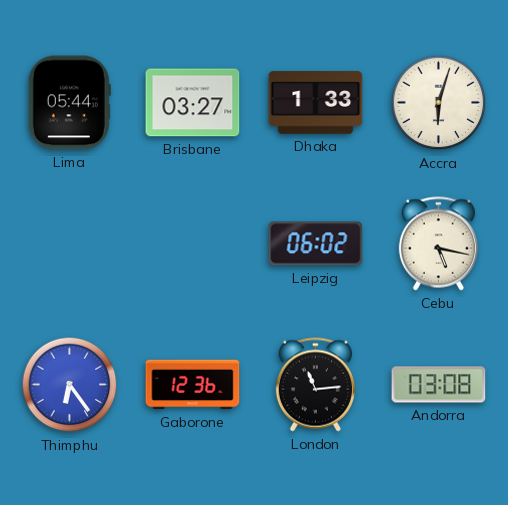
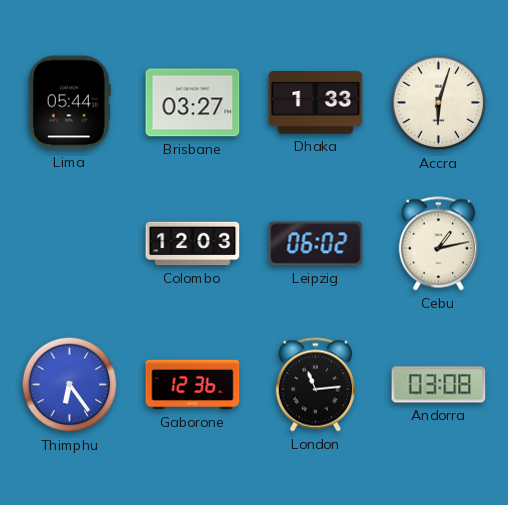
Colombo: none -> 12:03
Cebu: 5:17 -> 1:13
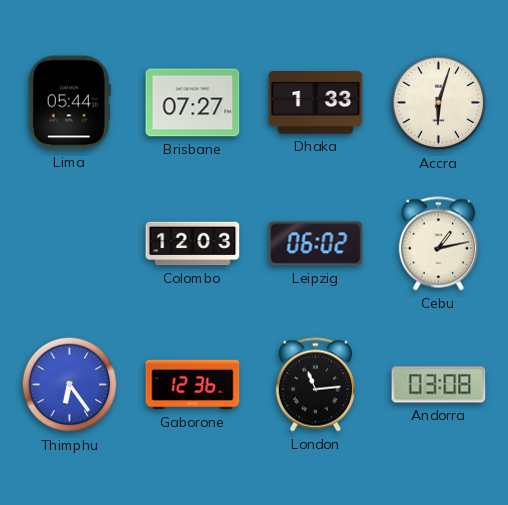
Brisbane: 03:27 -> 07:27
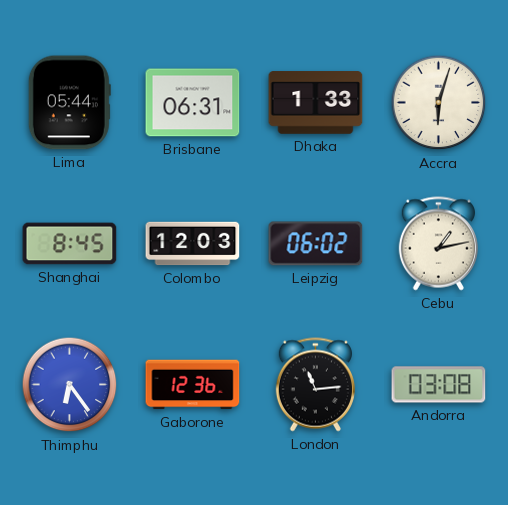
Brisbane: 07:27 -> 06:31
Shanghai: none -> 8:45
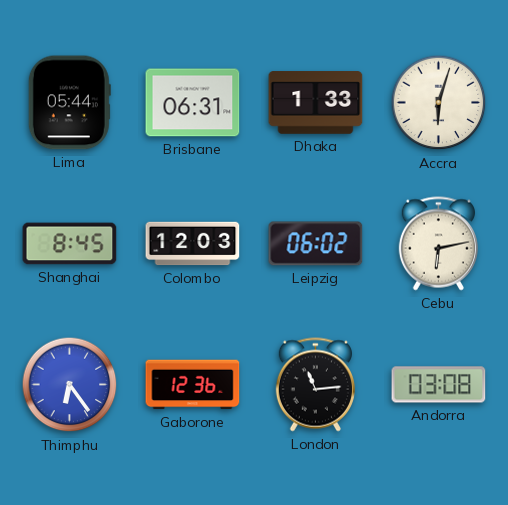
Cebu: 1:13 -> 6:13
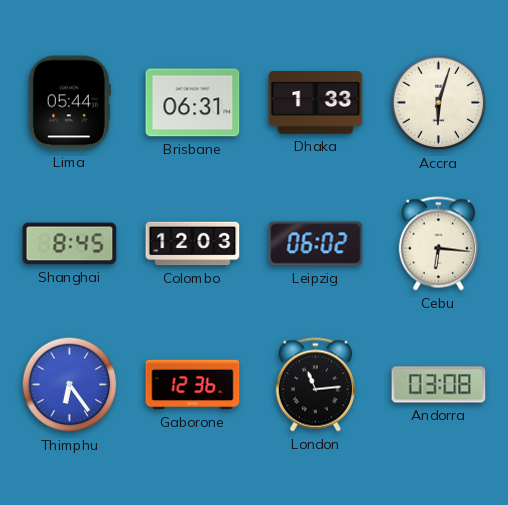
Cebu: 6:13 -> 6:16
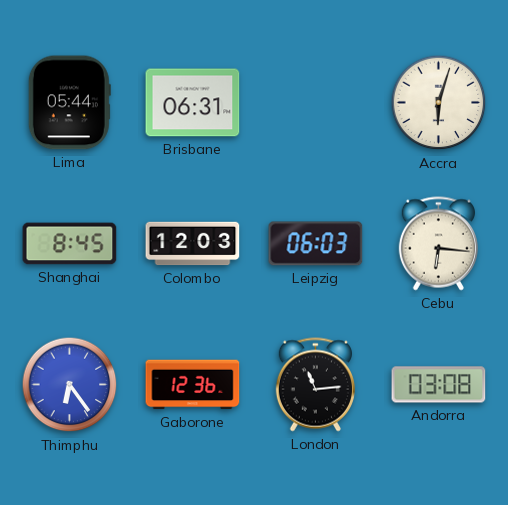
Dhaka: 1:33 -> none
Leipzig: 06:02 -> 06:03
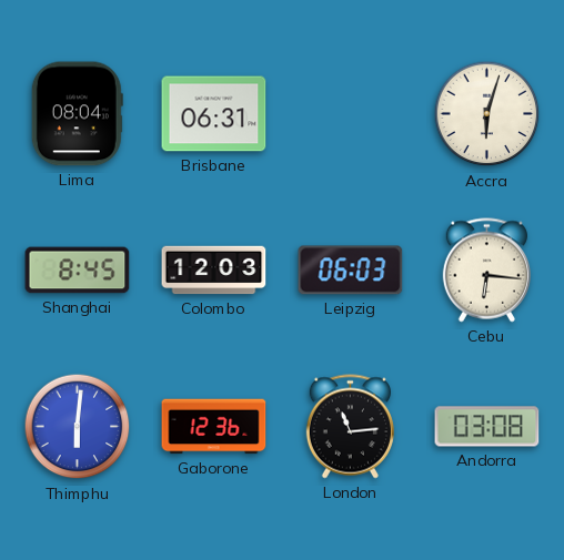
Lima: 05:44 -> 08:04
Thimphu: 6:24 -> 6:01
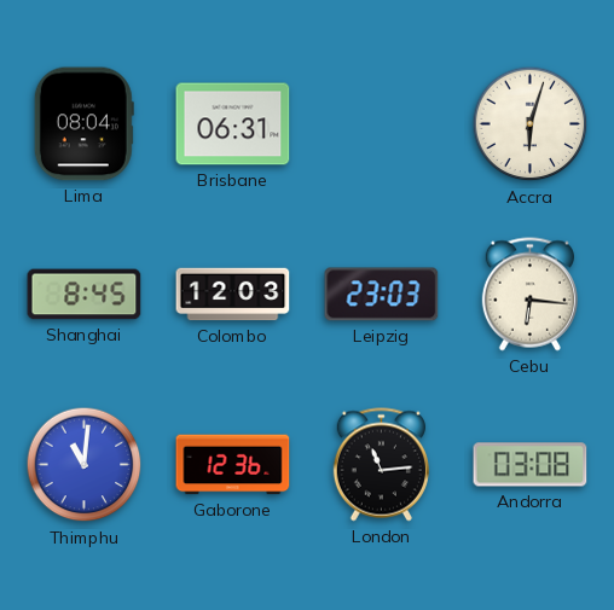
Leipzig: 06:03 -> 23:03
Thimphu: 6:01 -> 11:01
